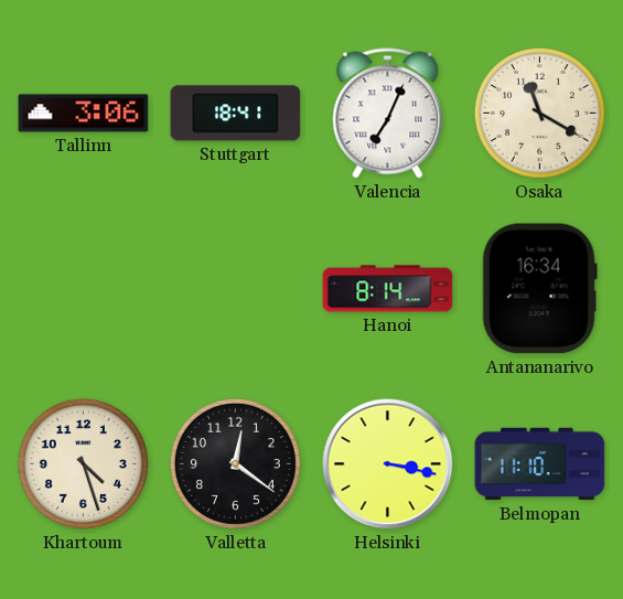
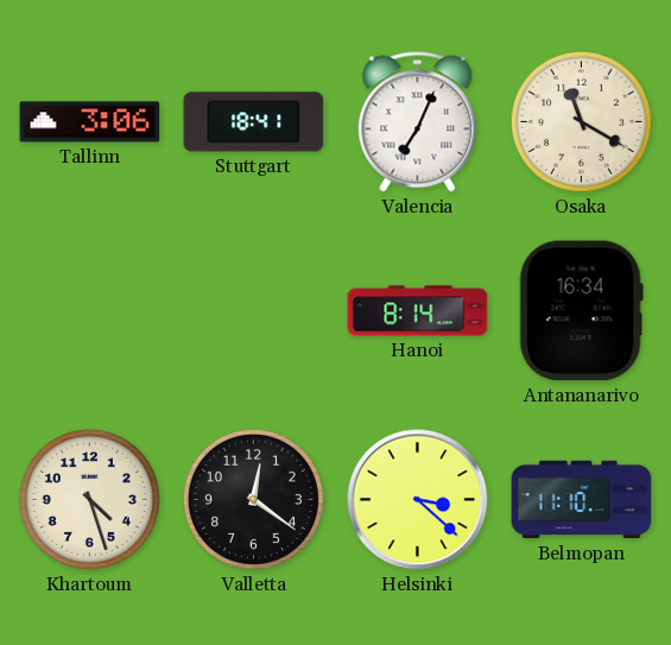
Helsinki: 3:17 -> 3:22
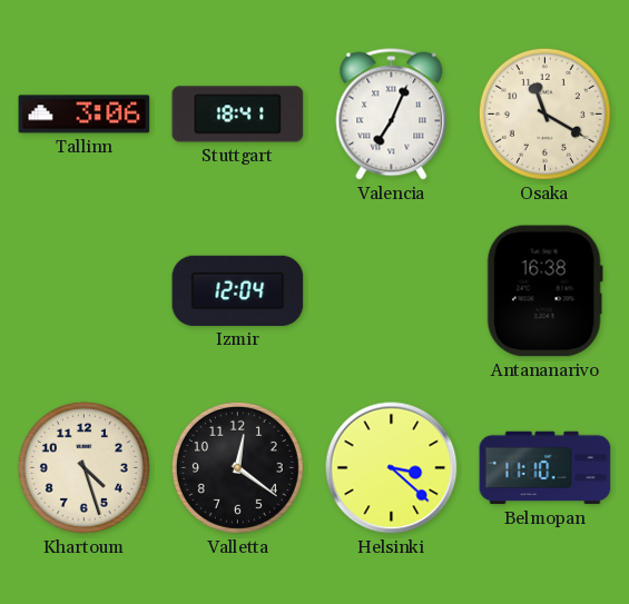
Izmir: none -> 12:04
Hanoi: 8:14 -> none
Antananarivo: 16:34 -> 16:38
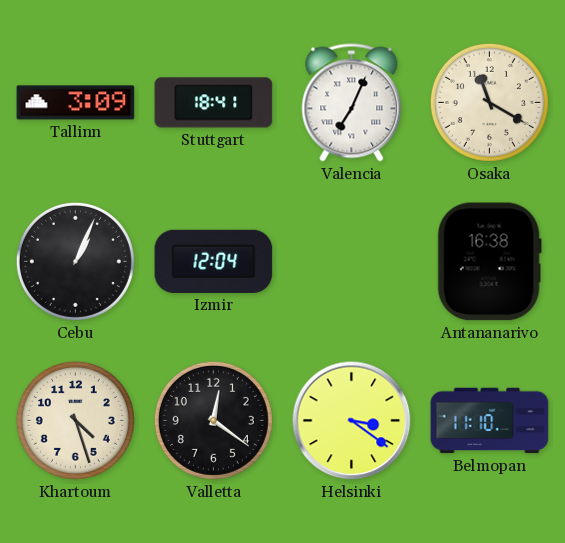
Tallinn: 3:06 -> 3:09
Cebu: none -> 1:04
Helsinki: 3:22 -> 3:21
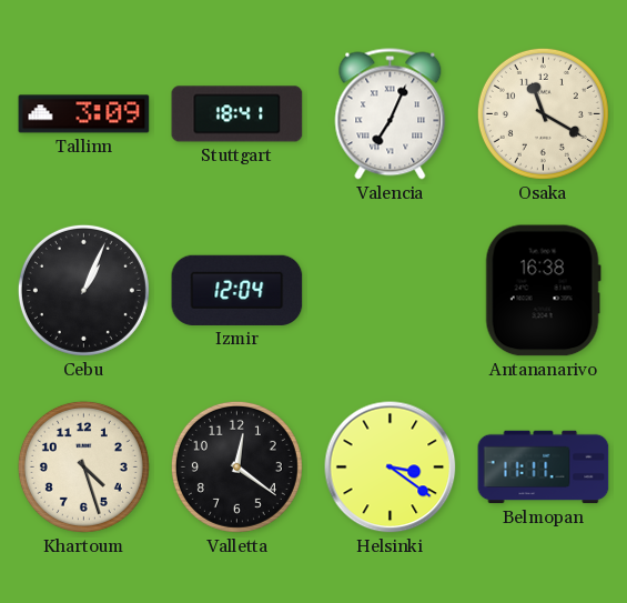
Belmopan: 11:10 -> 11:11
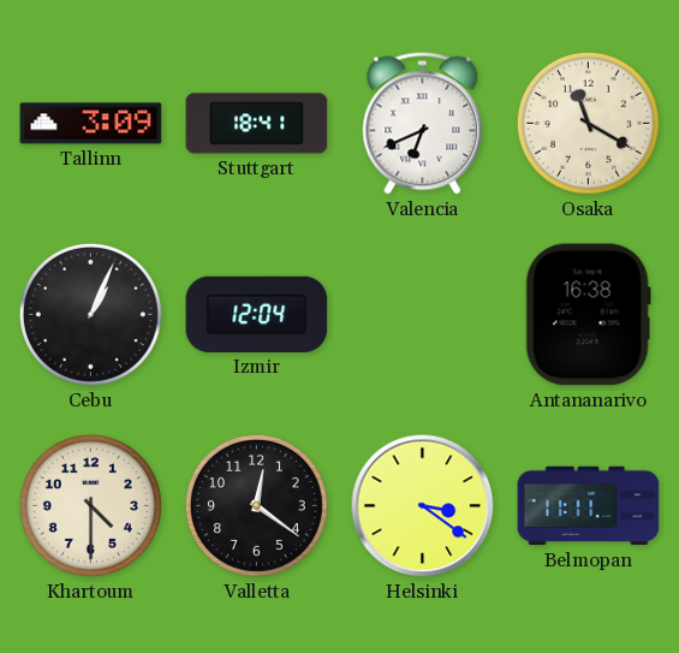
Valencia: 7:04 -> 6:41
Khartoum: 4:27 -> 4:30
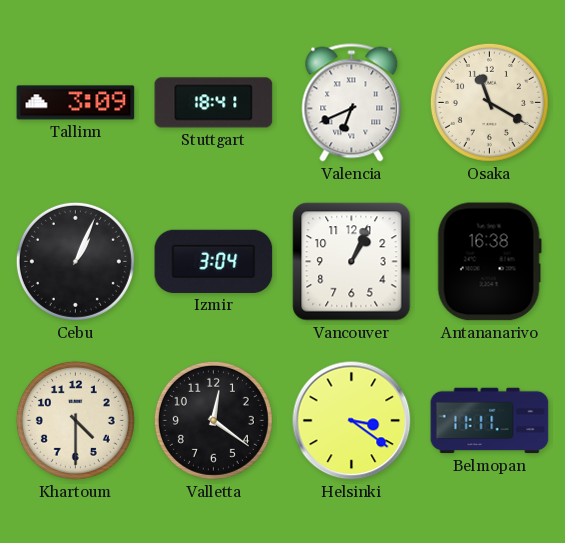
Izmir: 12:04 -> 3:04
Vancouver: none -> 1:04
